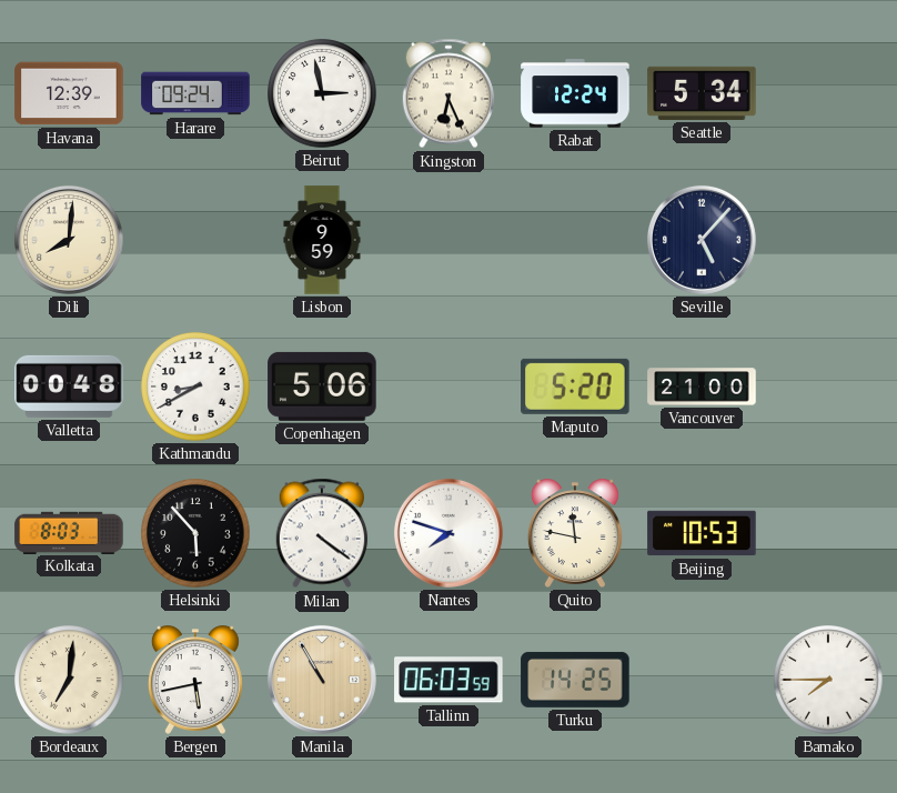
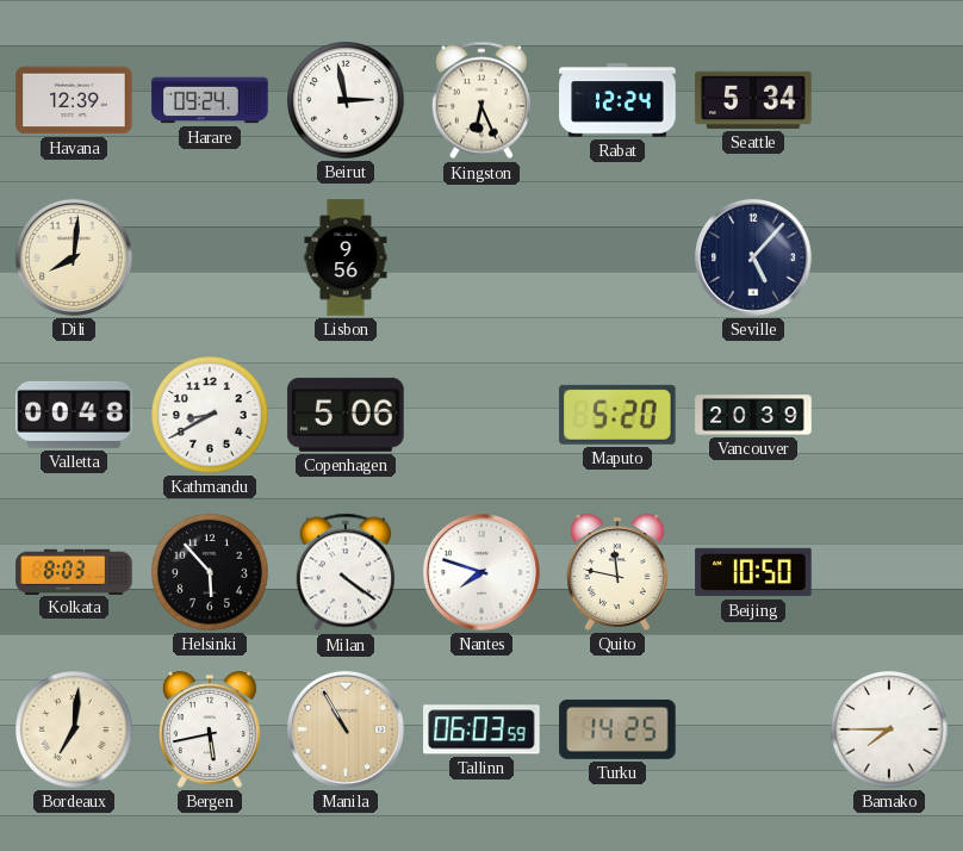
Lisbon: 9:59 -> 9:56
Vancouver: 21:00 -> 20:39
Beijing: 10:53 -> 10:50
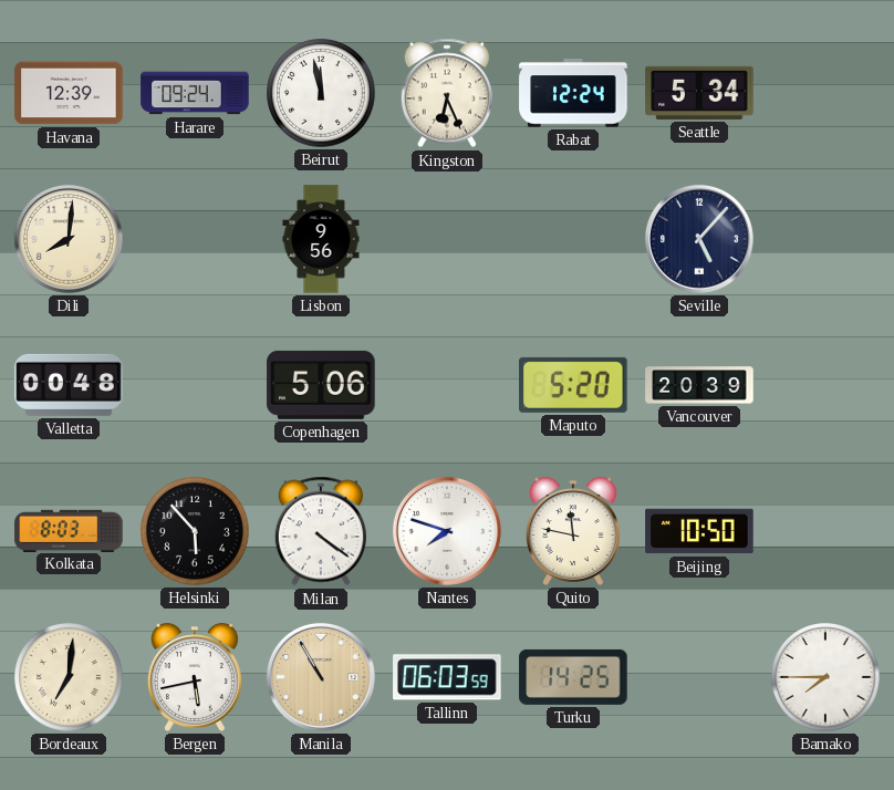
Beirut: 2:58 -> 11:58
Kathmandu: 8:40 -> none
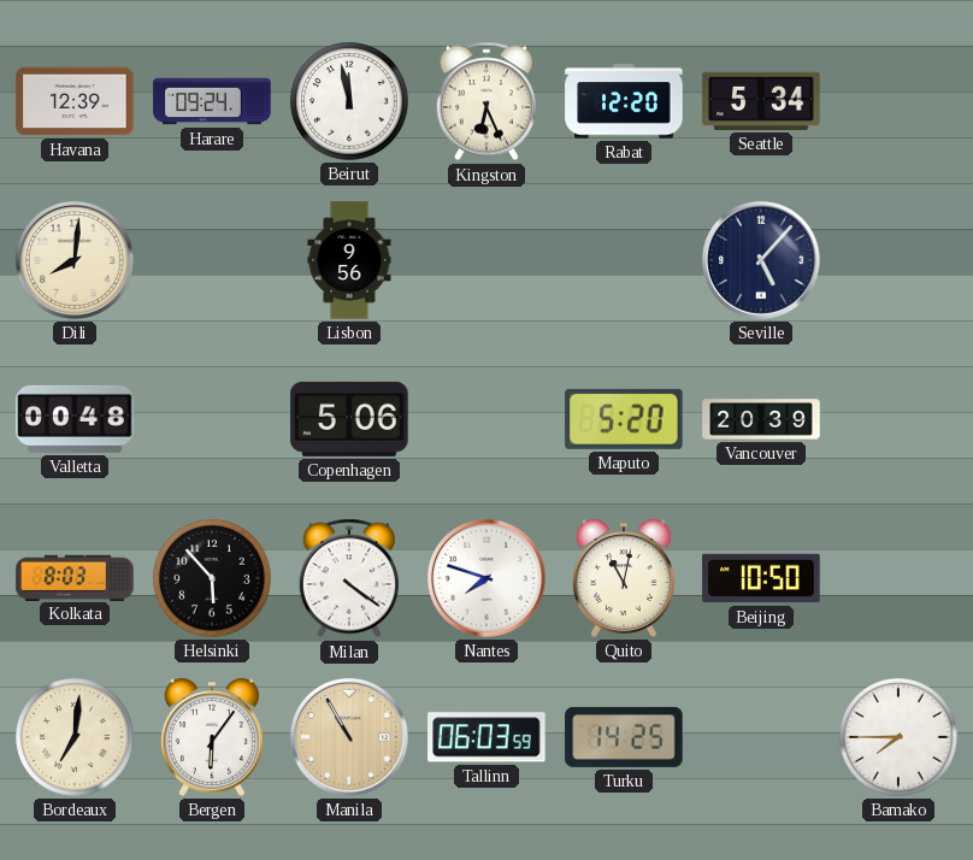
Rabat: 12:24 -> 12:20
Quito: 11:47 -> 11:02
Bergen: 5:43 -> 6:06
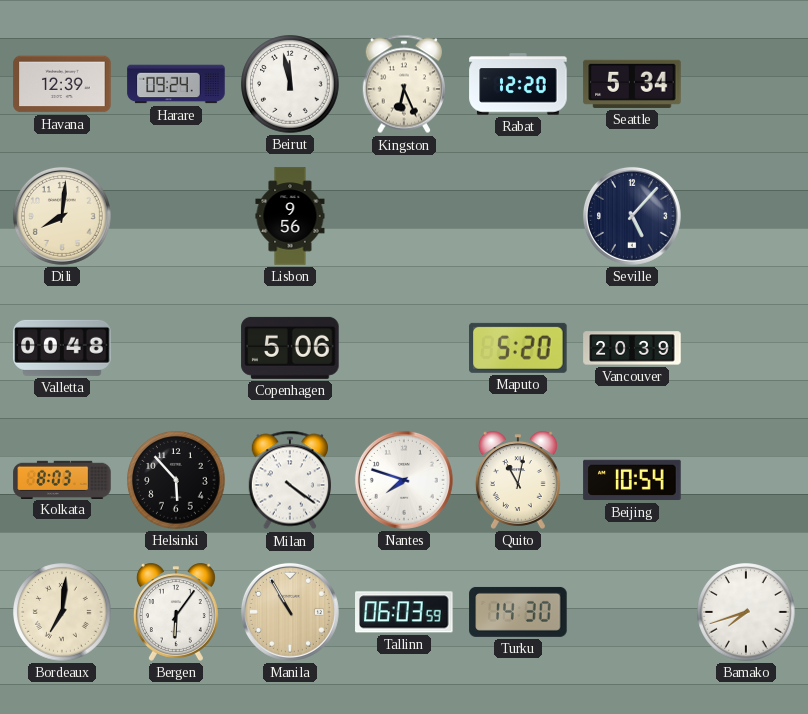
Beijing: 10:50 -> 10:54
Turku: 14:25 -> 14:30
Bamako: 7:45 -> 7:42
